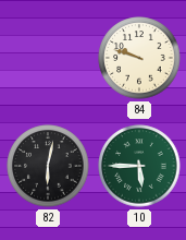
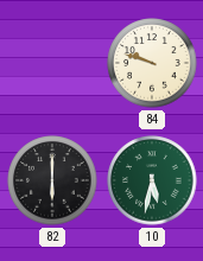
82: 6:02 -> 6:00
10: 5:45 -> 5:32
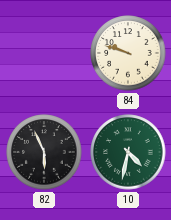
82: 6:00 -> 5:56
10: 5:32 -> 4:32
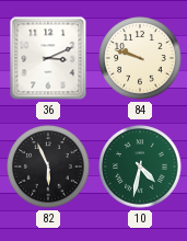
36: none -> 3:11
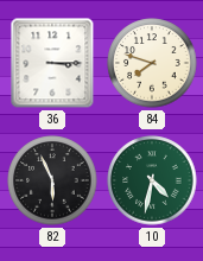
36: 3:11 -> 3:15
84: 9:48 -> 7:48
